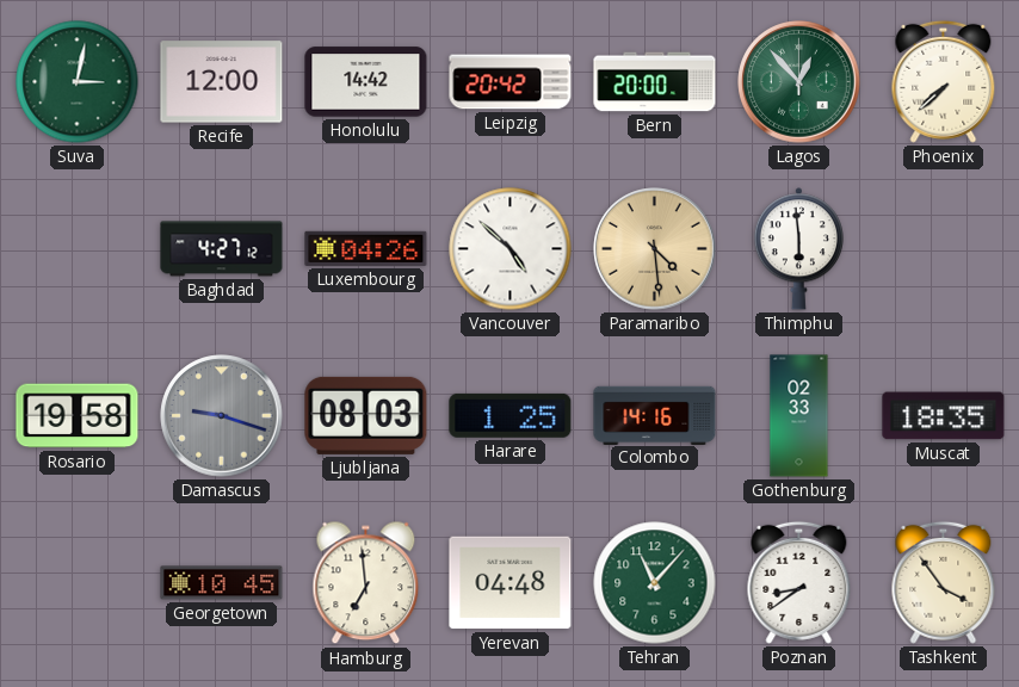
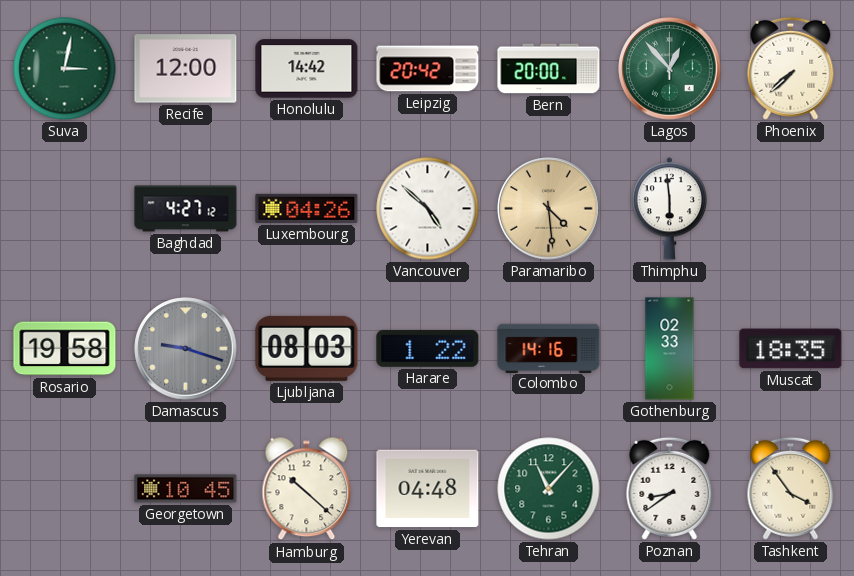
Harare: 1:25 -> 1:22
Hamburg: 6:59 -> 10:22
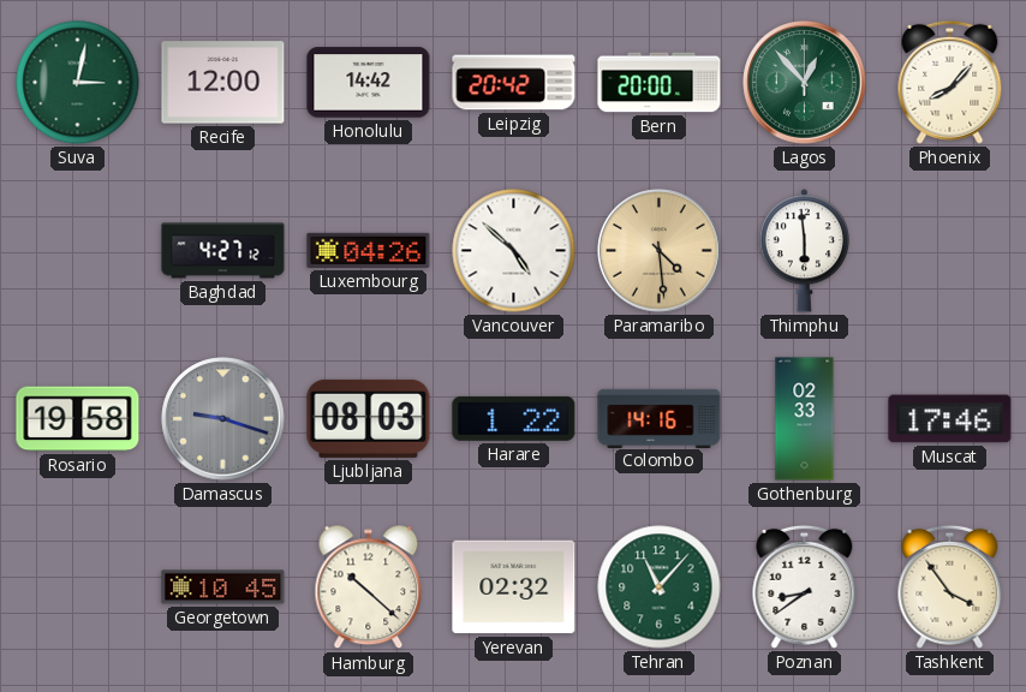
Phoenix: 7:38 -> 8:07
Muscat: 18:35 -> 17:46
Yerevan: 04:48 -> 02:32
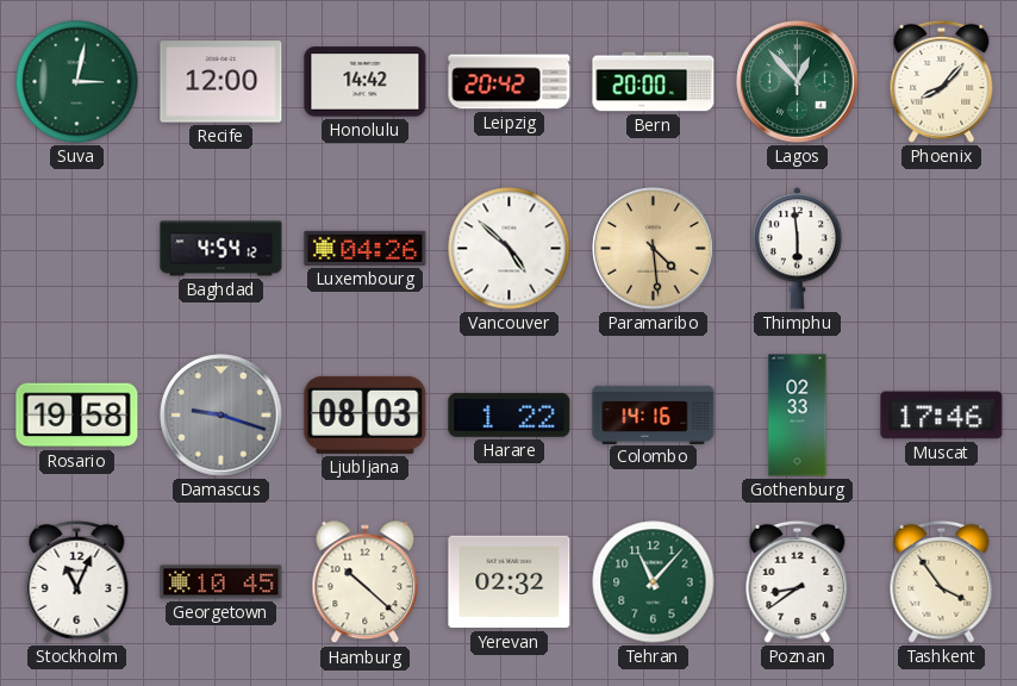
Baghdad: 4:27 -> 4:54
Stockholm: none -> 11:04
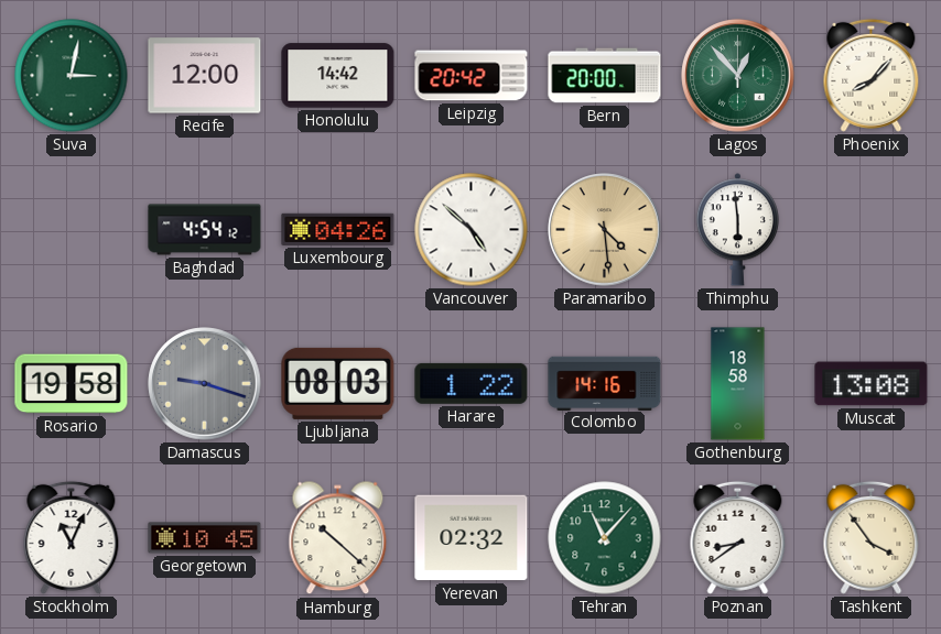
Gothenburg: 02:33 -> 18:58
Muscat: 17:46 -> 13:08
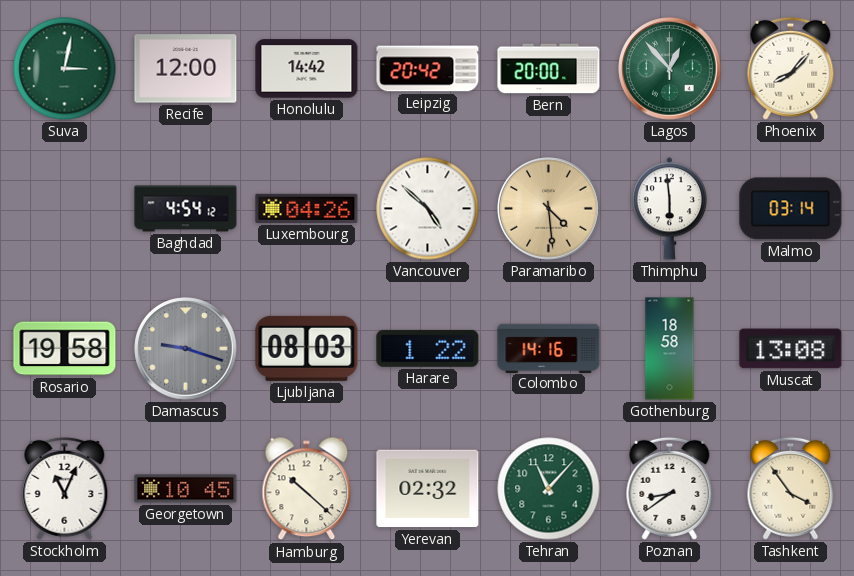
Malmo: none -> 03:14
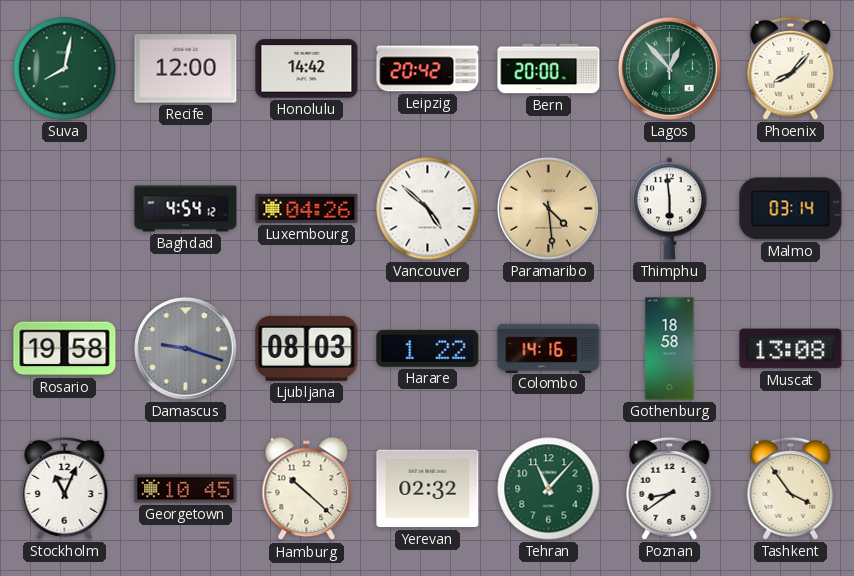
Suva: 3:02 -> 8:02
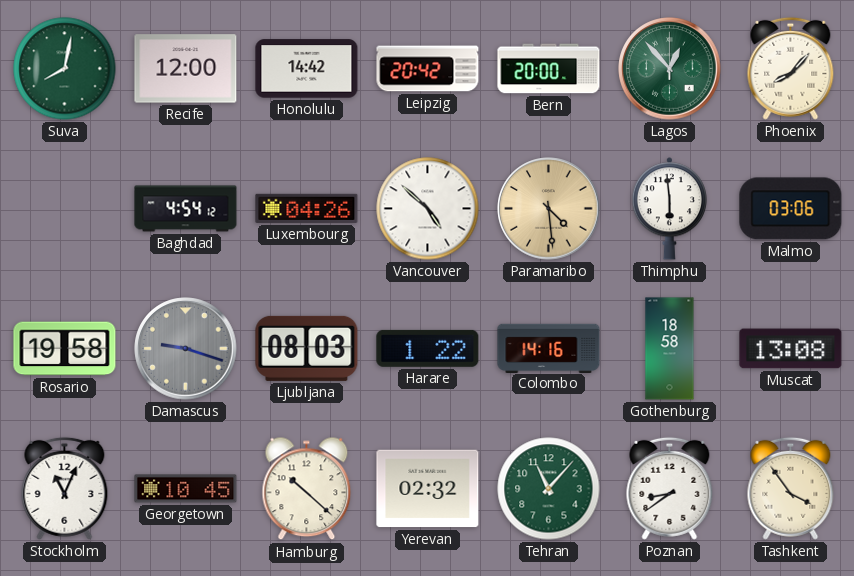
Malmo: 03:14 -> 03:06
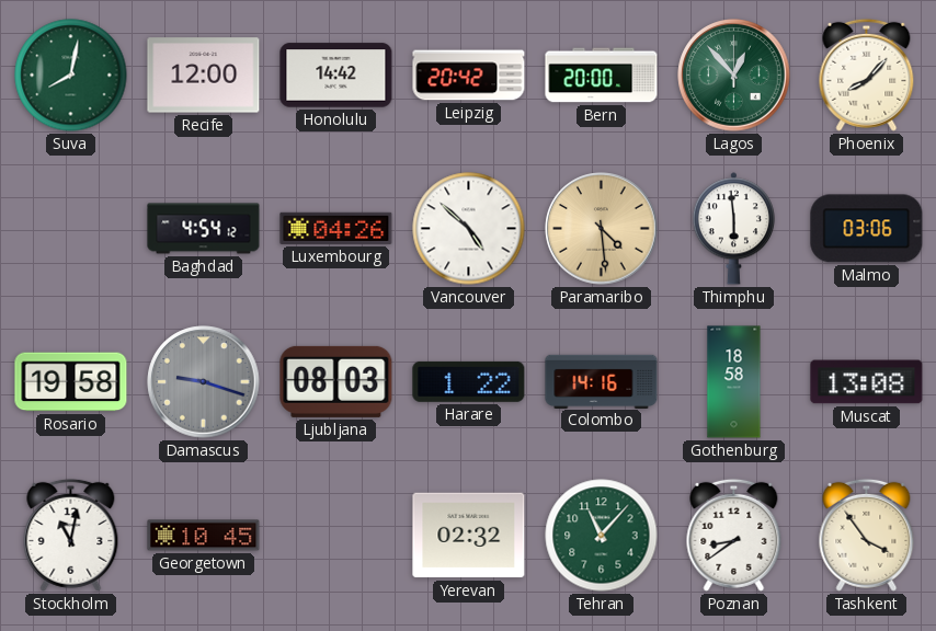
Stockholm: 11:04 -> 11:02
Hamburg: 10:22 -> none
